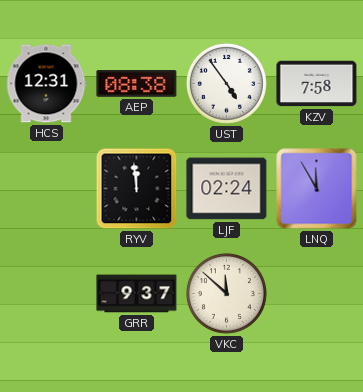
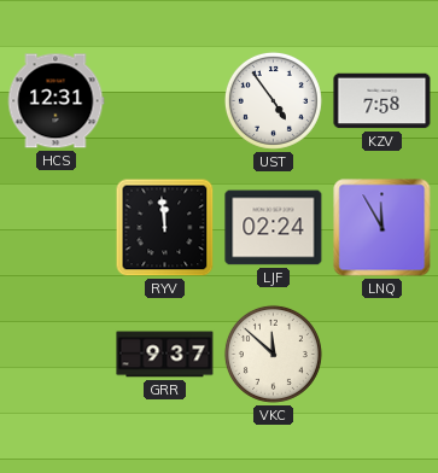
AEP: 08:38 -> none
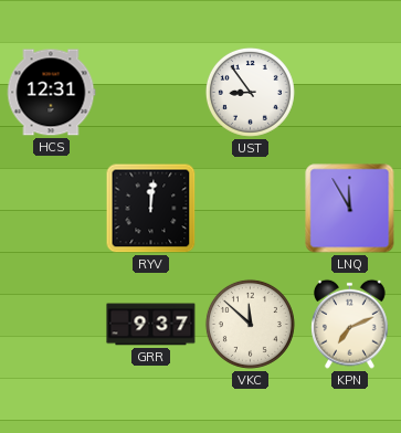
UST: 4:54 -> 8:54
KZV: 7:58 -> none
RYV: 11:59 -> 12:01
LJF: 02:24 -> none
KPN: none -> 7:11
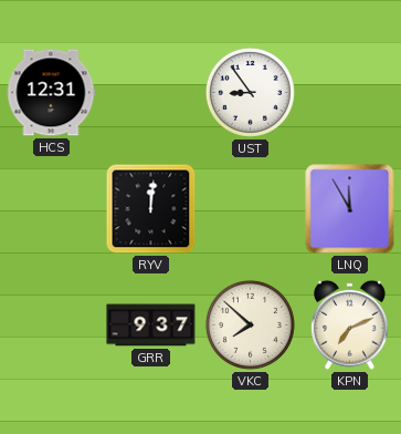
VKC: 11:52 -> 7:52
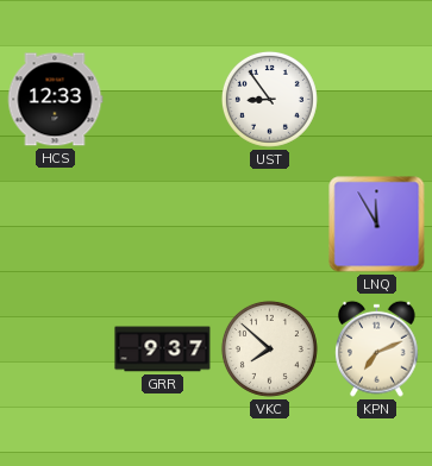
HCS: 12:31 -> 12:33
RYV: 12:01 -> none
